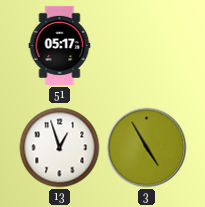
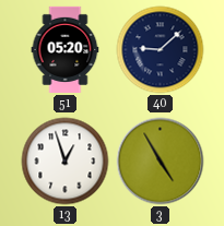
51: 05:17 -> 05:20
40: none -> 9:08
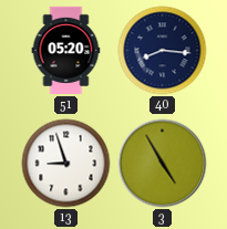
40: 9:08 -> 8:16
13: 12:57 -> 8:57
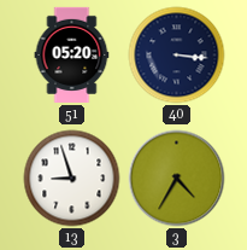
40: 8:16 -> 3:16
3: 4:55 -> 4:35
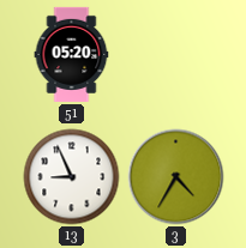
40: 3:16 -> none
13: 8:57 -> 8:56
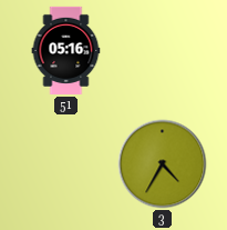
51: 05:20 -> 05:16
13: 8:56 -> none
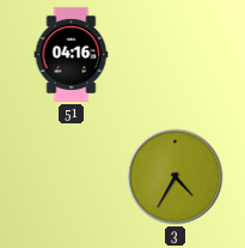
51: 05:16 -> 04:16
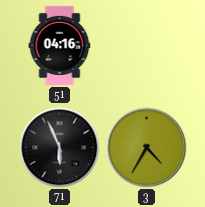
71: none -> 5:56
